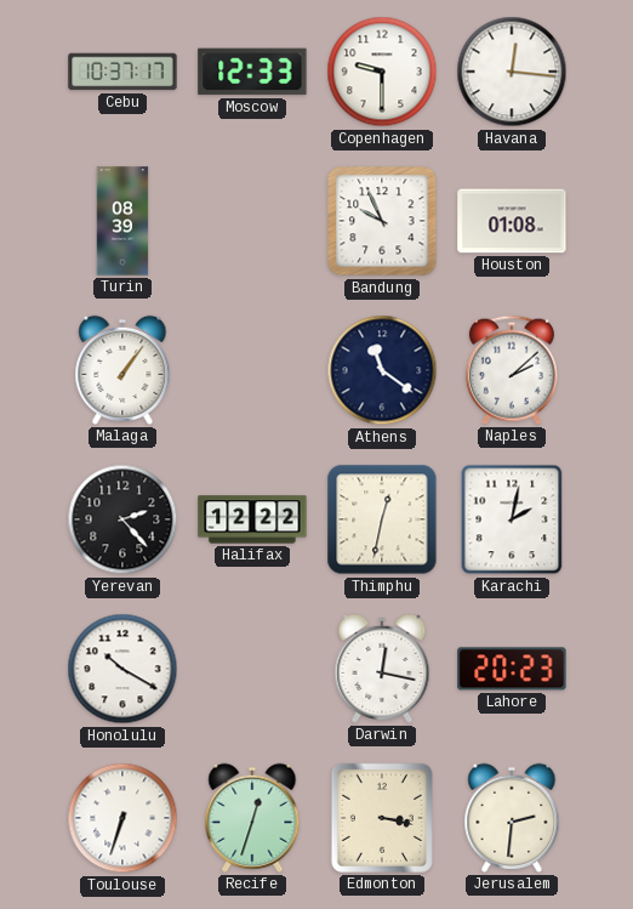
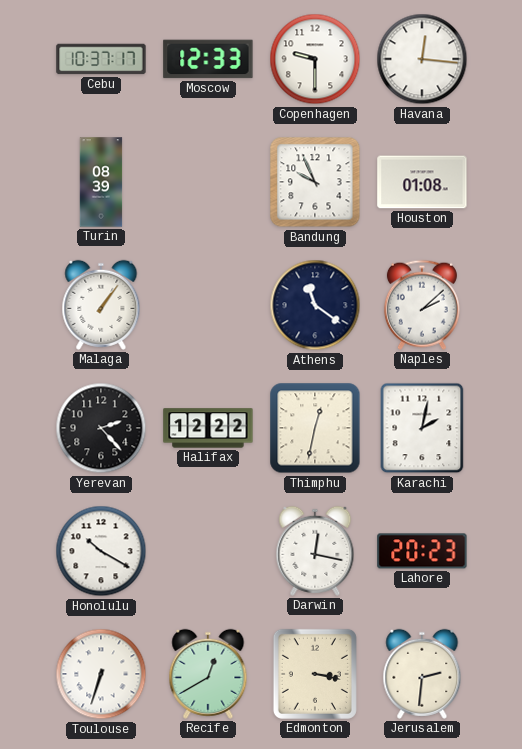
Recife: 12:33 -> 12:40
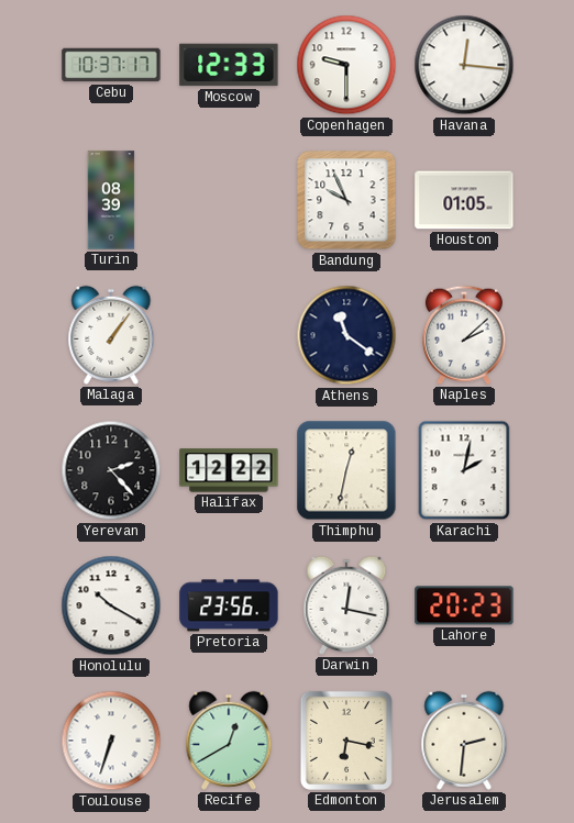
Houston: 01:08 -> 01:05
Pretoria: none -> 23:56
Edmonton: 3:17 -> 6:17
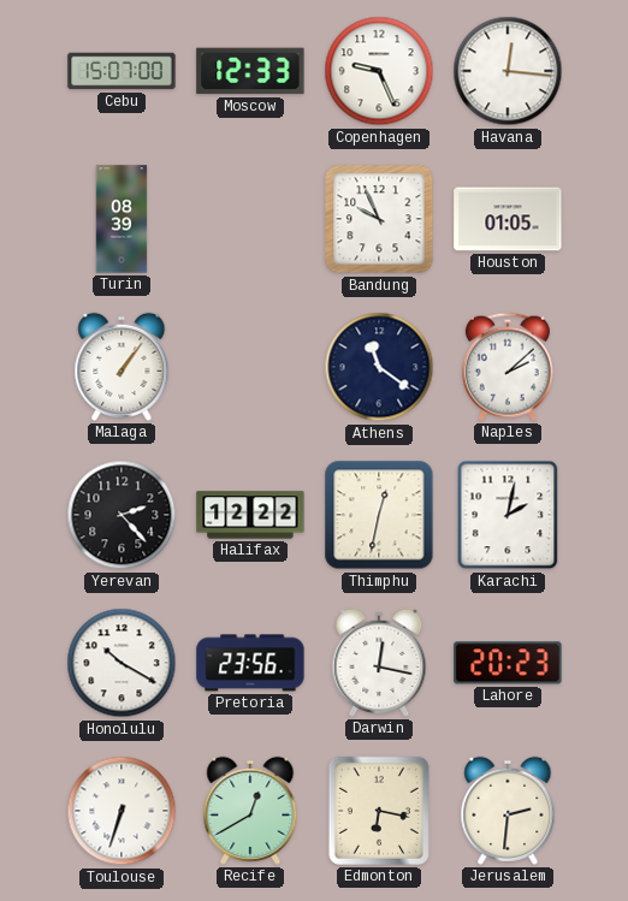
Cebu: 10:37 -> 15:07
Copenhagen: 9:30 -> 9:26
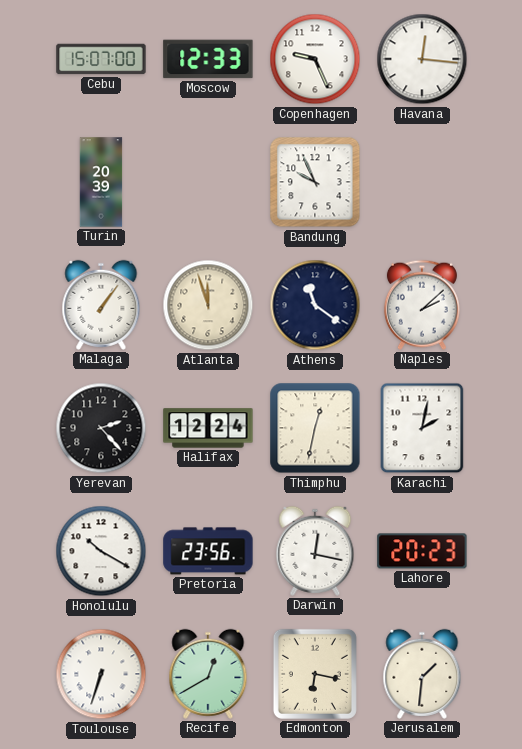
Turin: 08:39 -> 20:39
Houston: 01:05 -> none
Atlanta: none -> 11:57
Halifax: 12:22 -> 12:24
Jerusalem: 2:31 -> 1:31
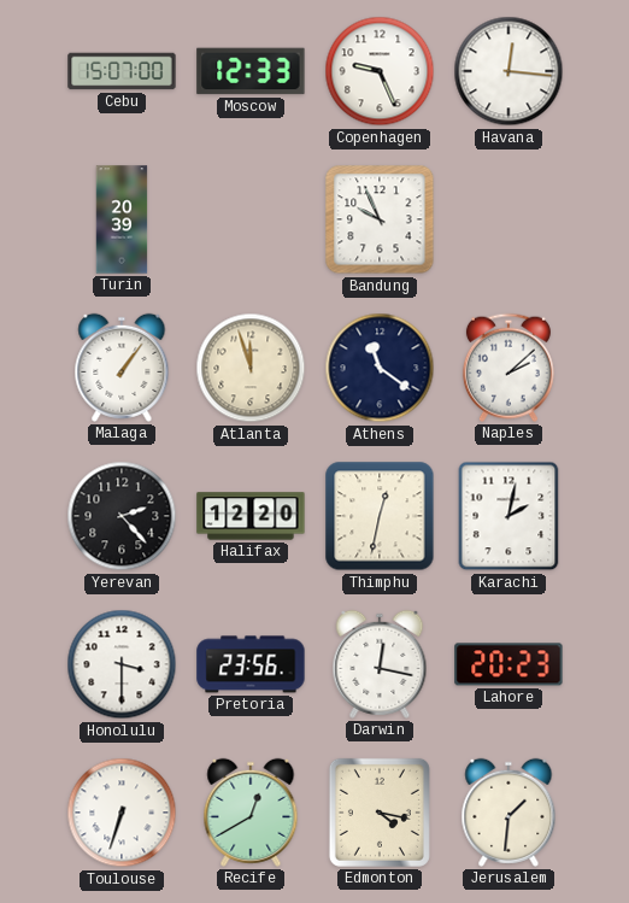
Halifax: 12:24 -> 12:20
Honolulu: 10:20 -> 3:30
Edmonton: 6:17 -> 4:17
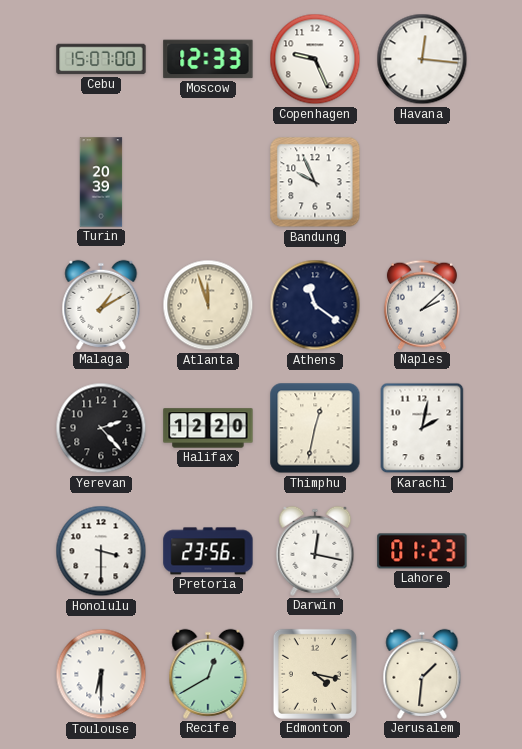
Malaga: 1:06 -> 1:10
Lahore: 20:23 -> 01:23
Toulouse: 6:33 -> 6:30
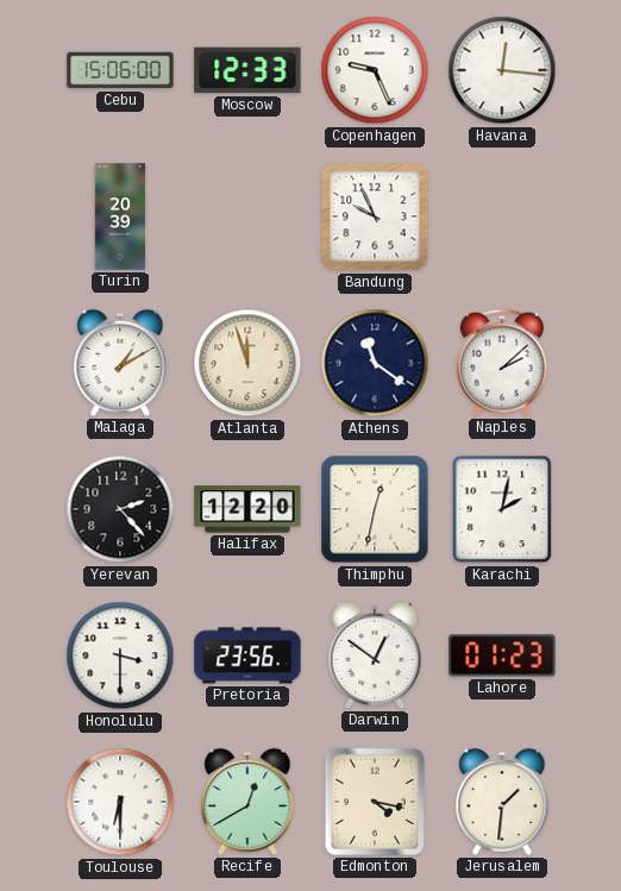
Cebu: 15:07 -> 15:06
Darwin: 12:17 -> 12:51
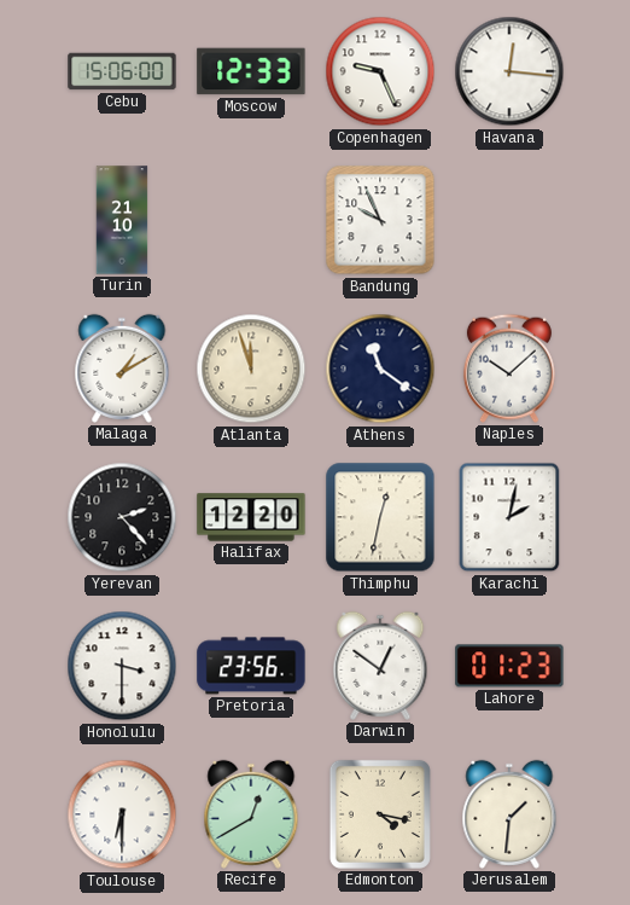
Turin: 20:39 -> 21:10
Naples: 2:08 -> 10:08
